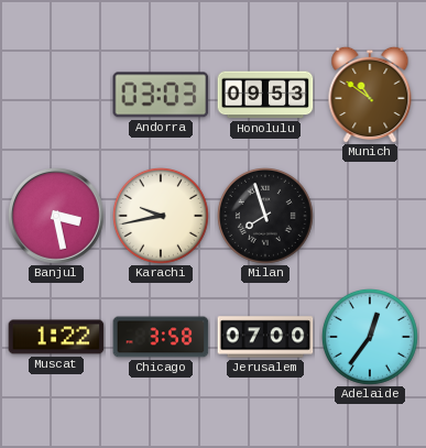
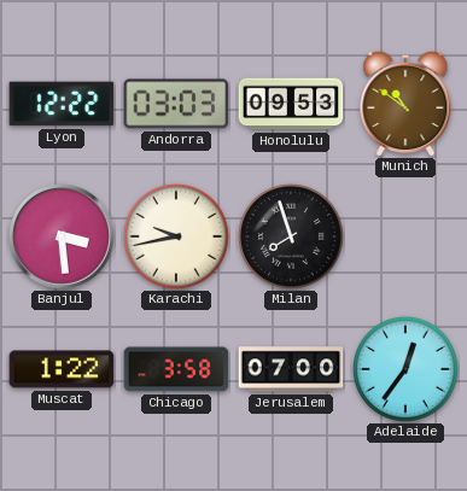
Lyon: none -> 12:22
Banjul: 3:28 -> 3:29
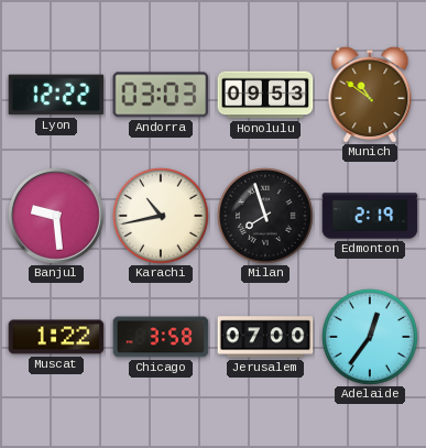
Banjul: 3:29 -> 9:29
Karachi: 9:43 -> 10:43
Edmonton: none -> 2:19
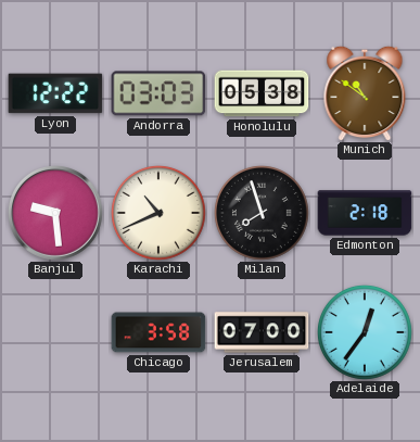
Honolulu: 09:53 -> 05:38
Karachi: 10:43 -> 10:41
Edmonton: 2:19 -> 2:18
Muscat: 1:22 -> none
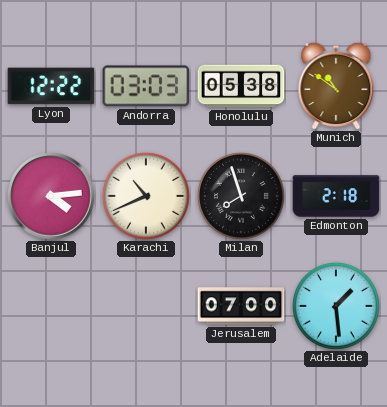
Banjul: 9:29 -> 4:14
Chicago: 3:58 -> none
Adelaide: 12:36 -> 1:29
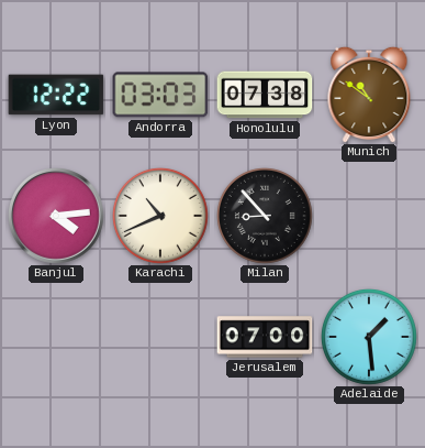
Honolulu: 05:38 -> 07:38
Milan: 7:57 -> 8:53
Edmonton: 2:18 -> none
